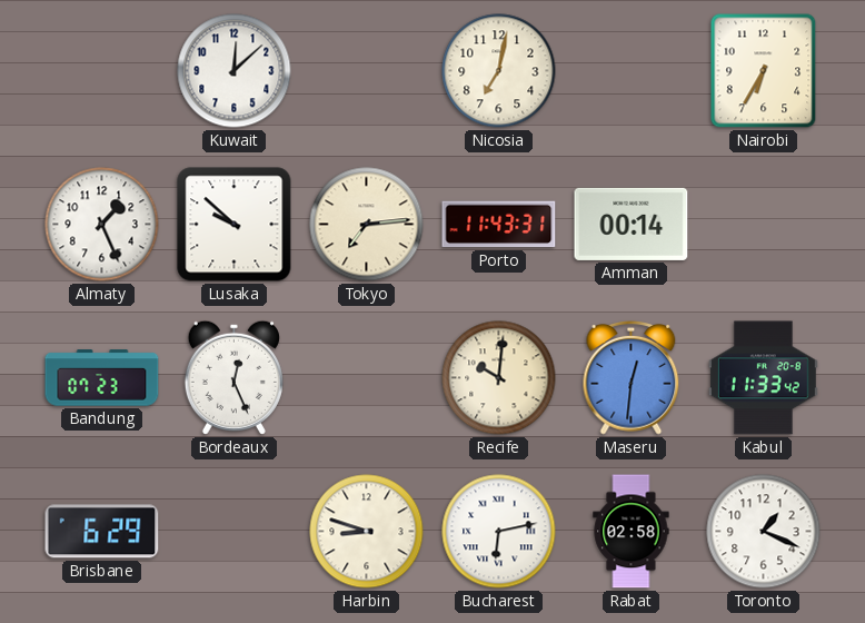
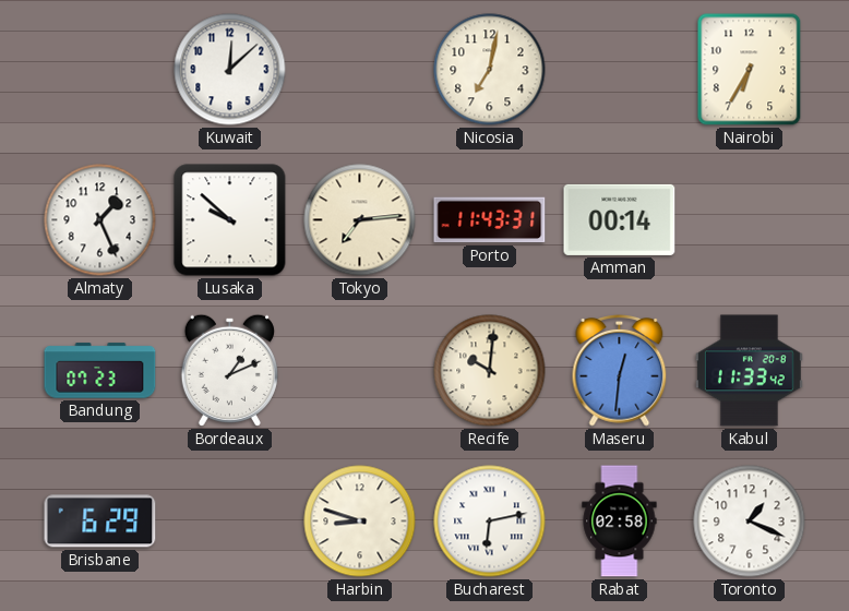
Bordeaux: 12:26 -> 1:11
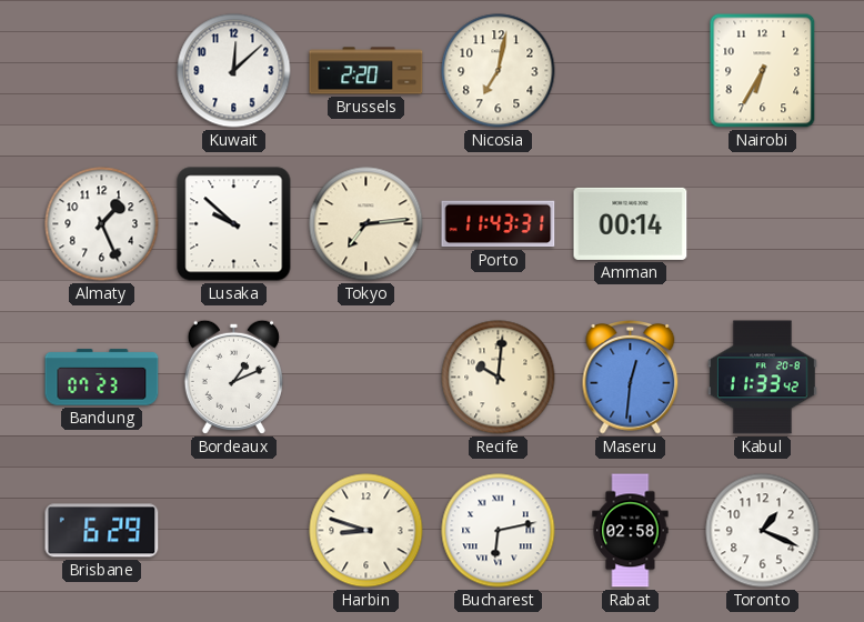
Brussels: none -> 2:20
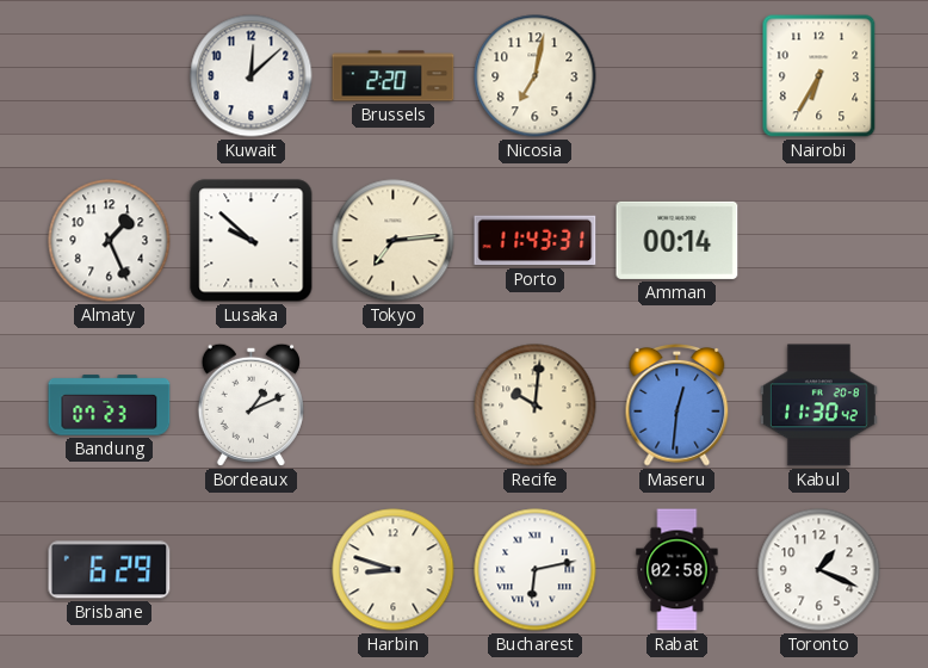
Kabul: 11:33 -> 11:30
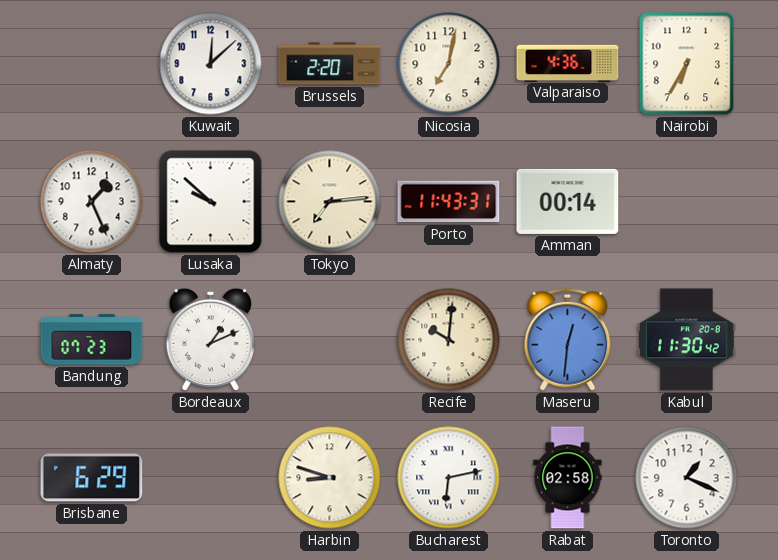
Valparaiso: none -> 4:36
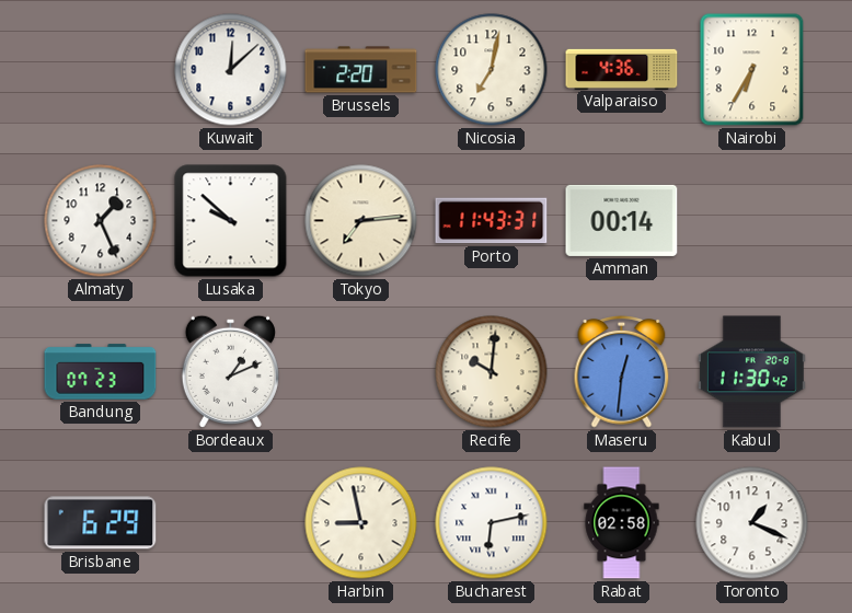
Harbin: 8:48 -> 8:58
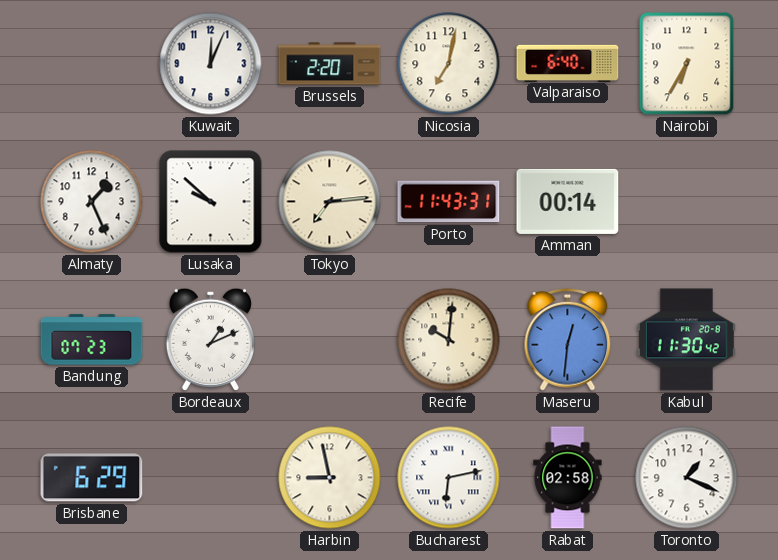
Kuwait: 12:08 -> 12:04
Valparaiso: 4:36 -> 6:40
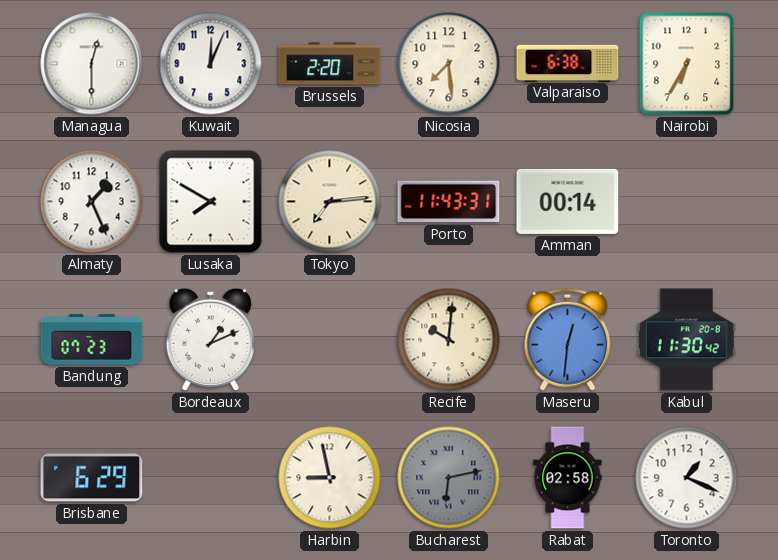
Managua: none -> 12:30
Nicosia: 7:02 -> 7:29
Valparaiso: 6:40 -> 6:38
Lusaka: 9:52 -> 7:50
Bucharest dial: white -> grey
